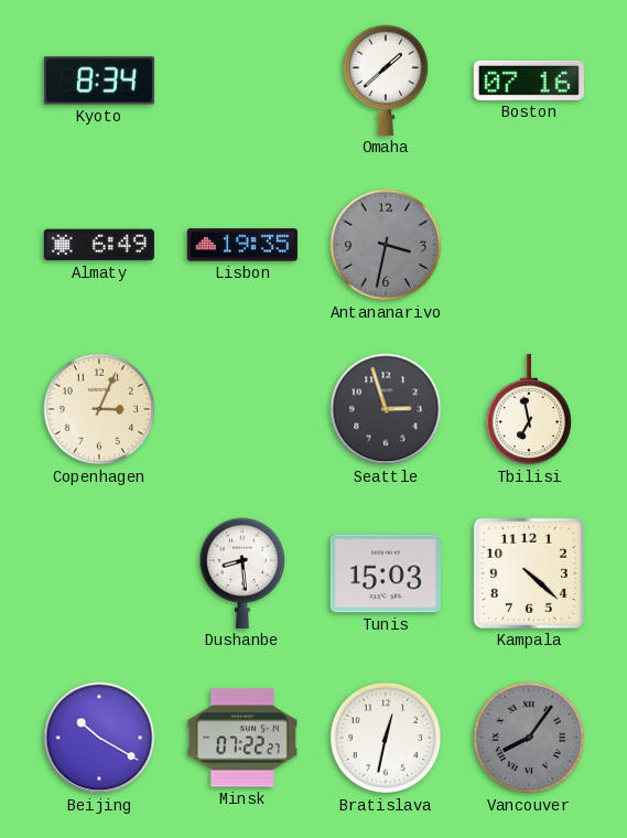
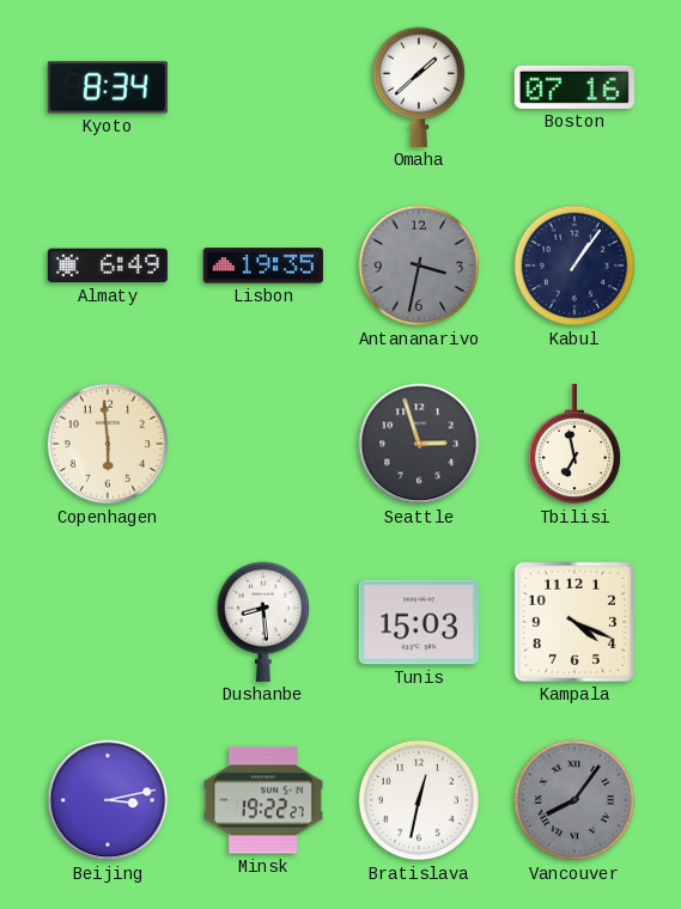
Kabul: none -> 1:06
Copenhagen: 3:04 -> 5:59
Kampala: 4:22 -> 4:19
Beijing: 10:20 -> 3:13
Minsk: 07:22 -> 19:22
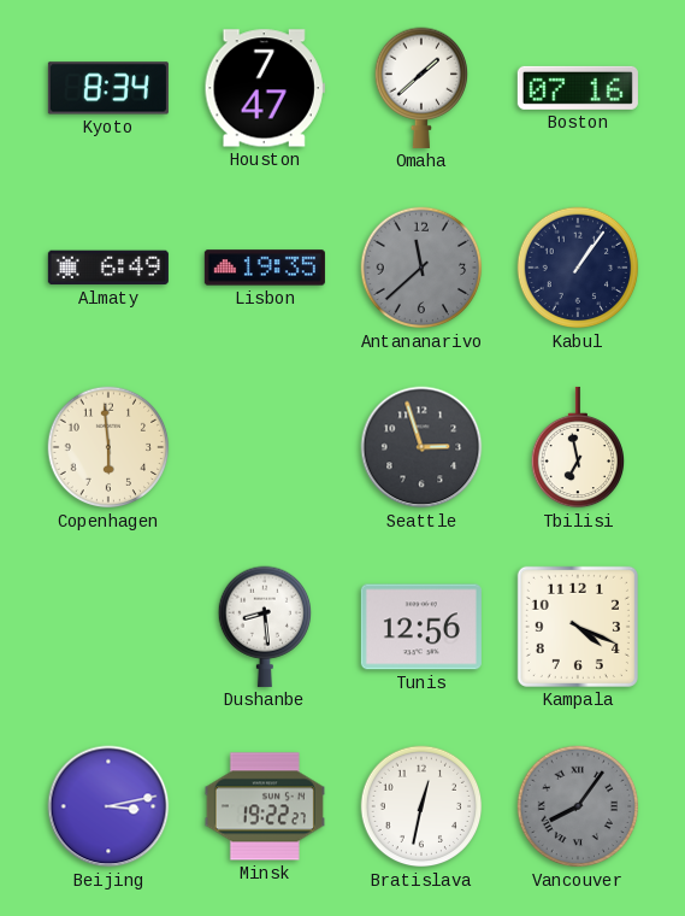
Houston: none -> 7:47
Antananarivo: 3:32 -> 11:38
Tunis: 15:03 -> 12:56
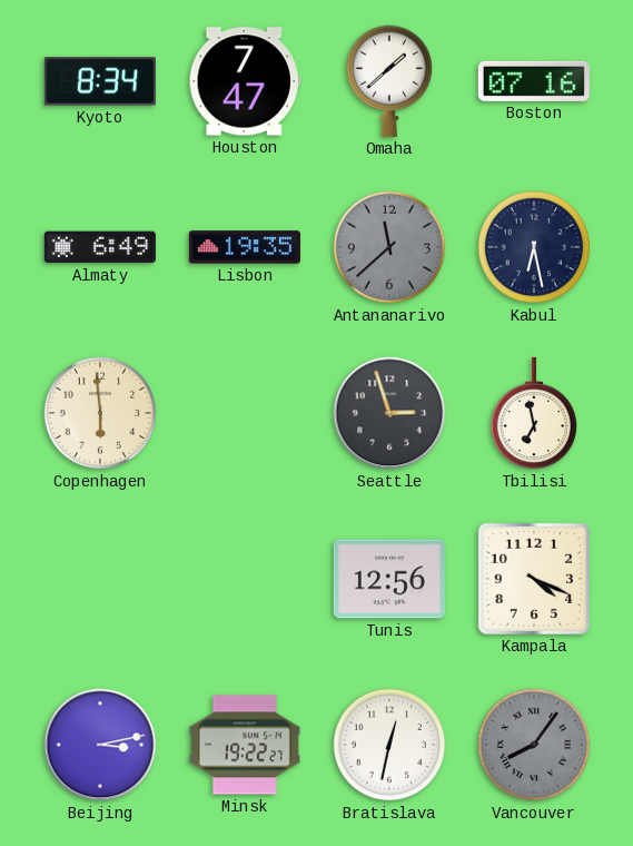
Kabul: 1:06 -> 6:28
Dushanbe: 8:29 -> none
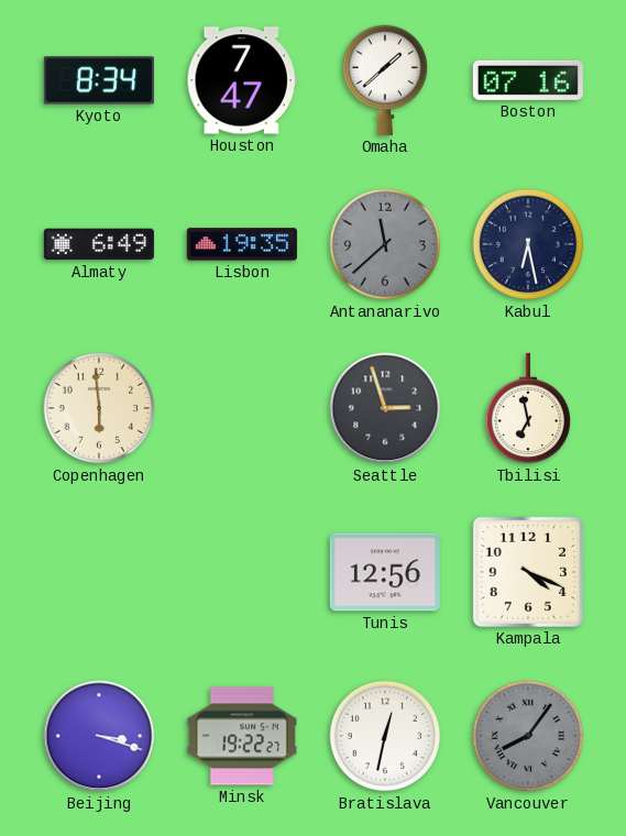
Beijing: 3:13 -> 3:18
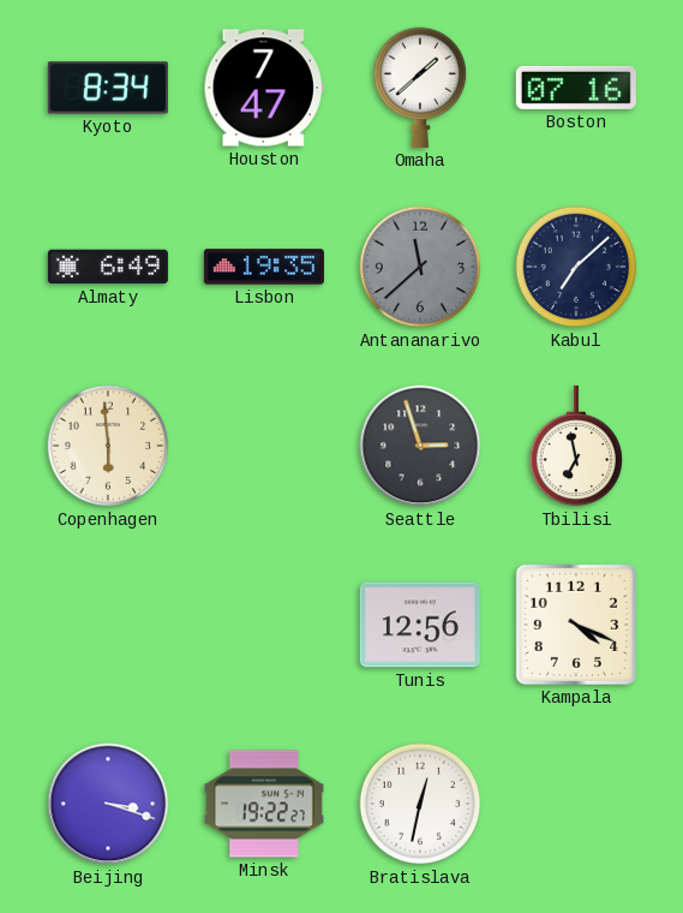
Kabul: 6:28 -> 7:08
Vancouver: 8:06 -> none
